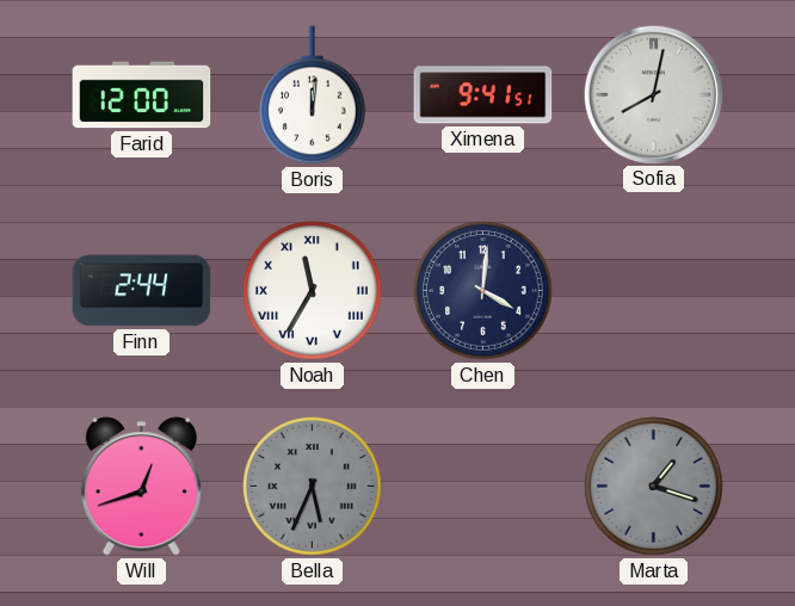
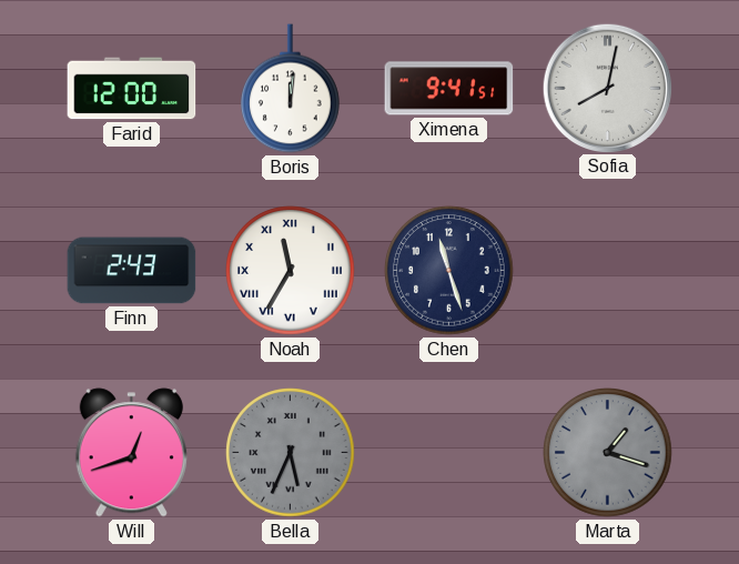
Finn: 2:44 -> 2:43
Chen: 4:01 -> 11:27
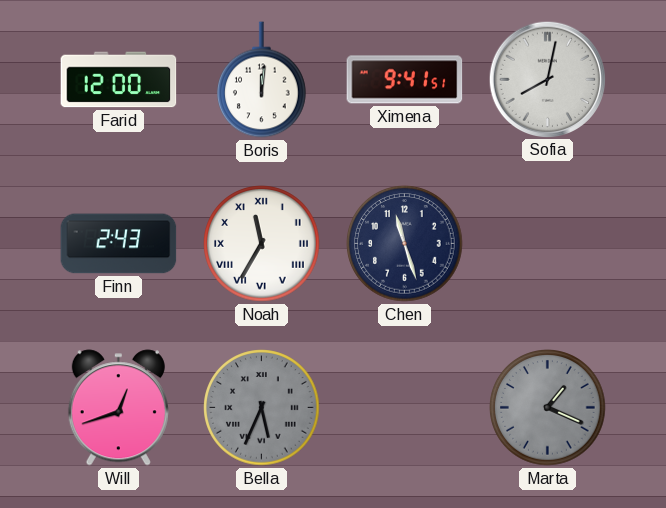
Marta: 1:18 -> 1:19
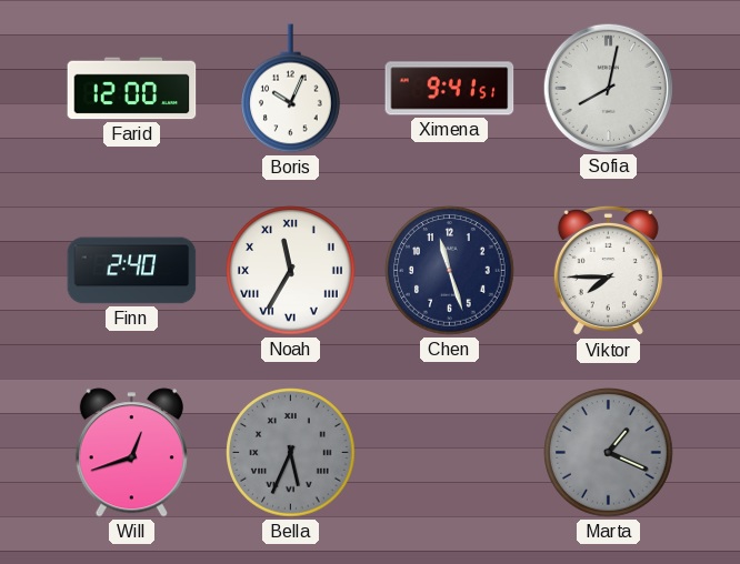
Boris: 12:01 -> 10:04
Finn: 2:43 -> 2:40
Viktor: none -> 7:45
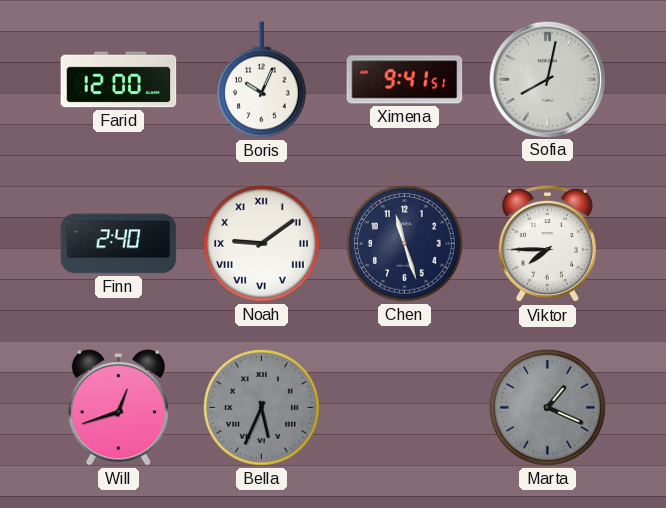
Noah: 11:35 -> 9:09
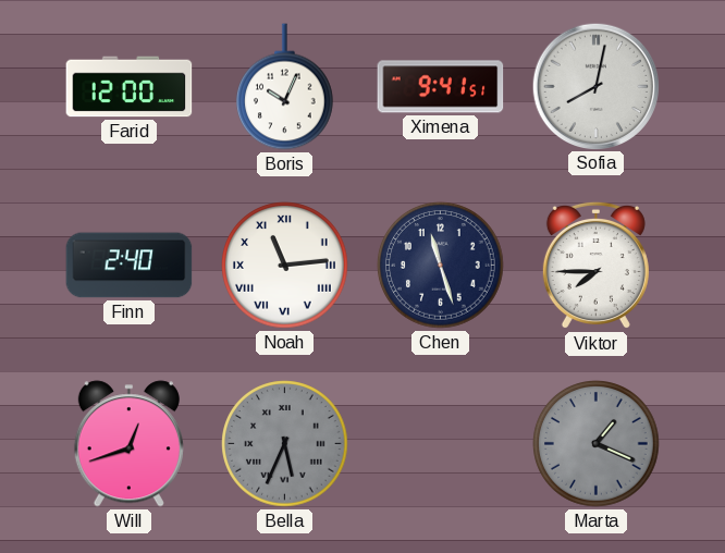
Noah: 9:09 -> 11:14
